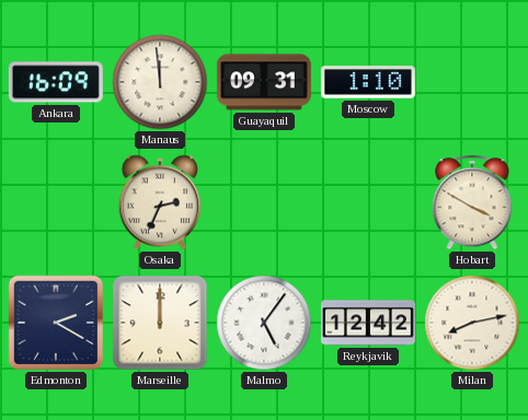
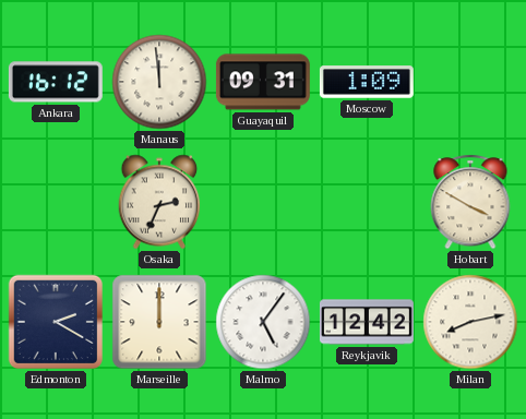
Ankara: 16:09 -> 16:12
Moscow: 1:10 -> 1:09
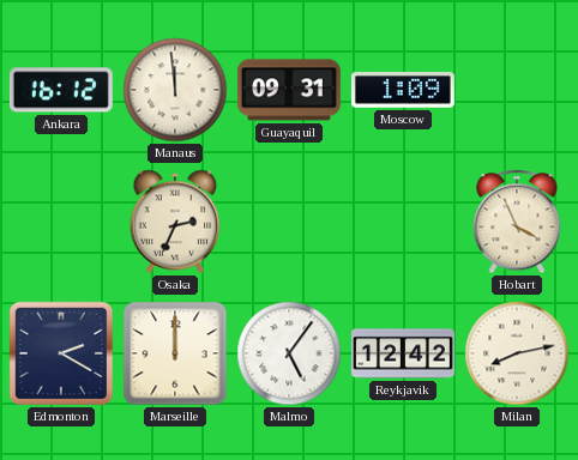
Hobart: 3:50 -> 3:56
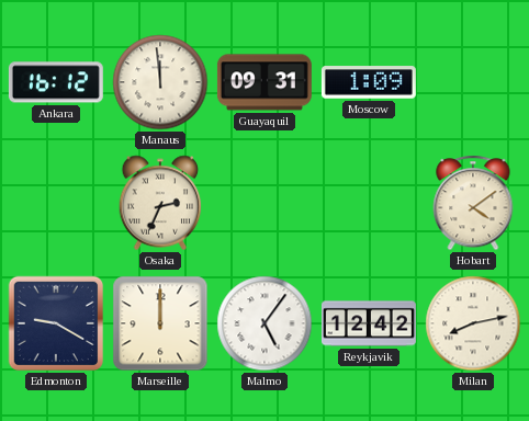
Hobart: 3:56 -> 4:09
Edmonton: 2:20 -> 9:20
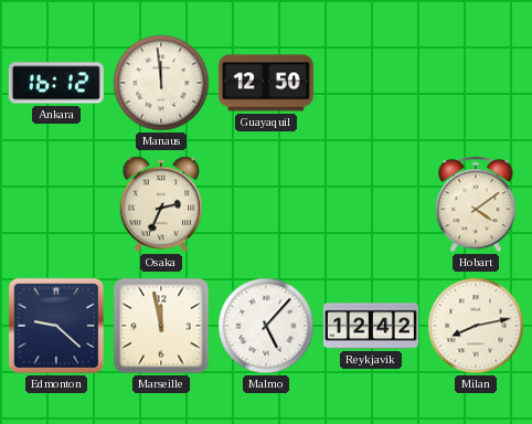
Guayaquil: 09:31 -> 12:50
Moscow: 1:09 -> none
Edmonton: 9:20 -> 9:22
Marseille: 12:00 -> 11:58
Malmo: 5:06 -> 5:07
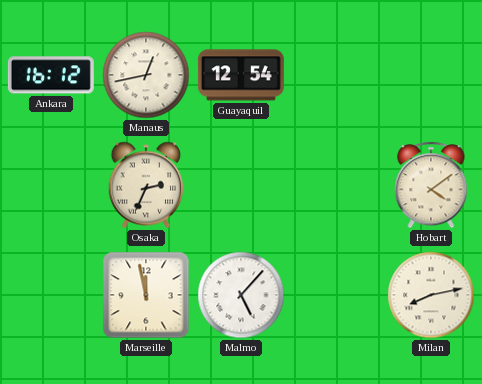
Manaus: 11:59 -> 12:43
Guayaquil: 12:50 -> 12:54
Edmonton: 9:22 -> none
Reykjavik: 12:42 -> none
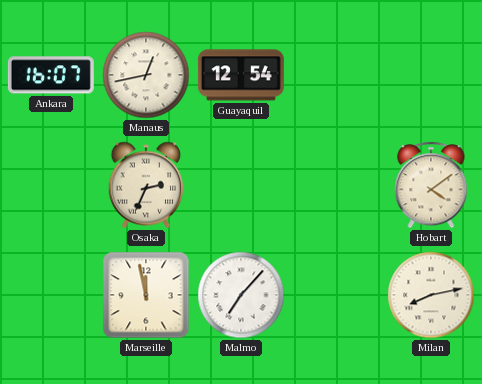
Ankara: 16:12 -> 16:07
Malmo: 5:07 -> 7:07
